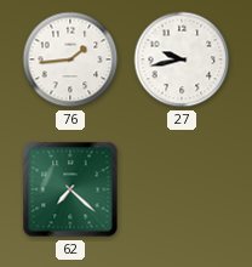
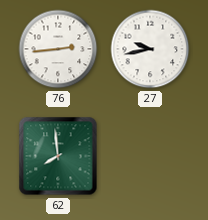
76: 1:44 -> 2:44
62: 7:22 -> 7:59
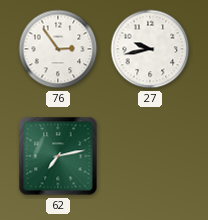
76: 2:44 -> 2:54
62: 7:59 -> 7:13
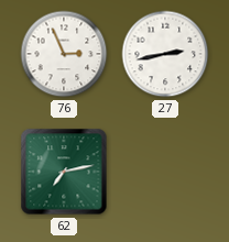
76: 2:54 -> 2:56
27: 9:43 -> 2:43
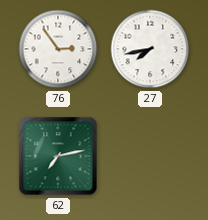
76: 2:56 -> 2:54
27: 2:43 -> 7:43
